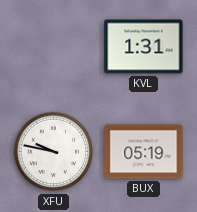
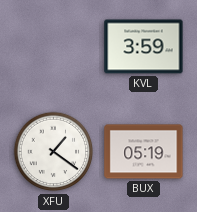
KVL: 1:31 -> 3:59
XFU: 9:47 -> 1:21
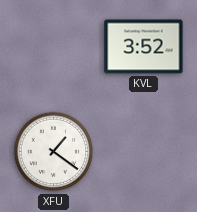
KVL: 3:59 -> 3:52
BUX: 05:19 -> none
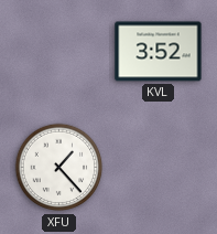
XFU: 1:21 -> 1:23
